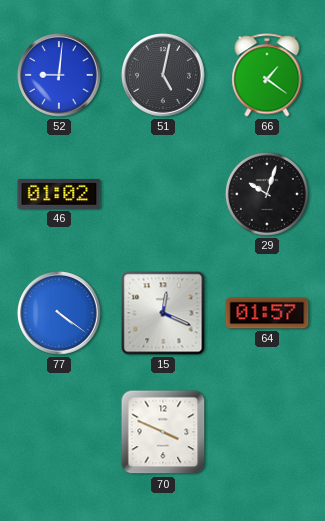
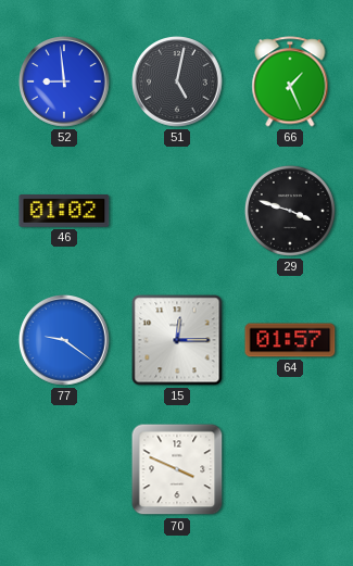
52: 9:01 -> 8:59
66: 1:21 -> 1:26
29: 10:03 -> 3:48
77: 4:21 -> 9:21
15: 12:19 -> 12:15
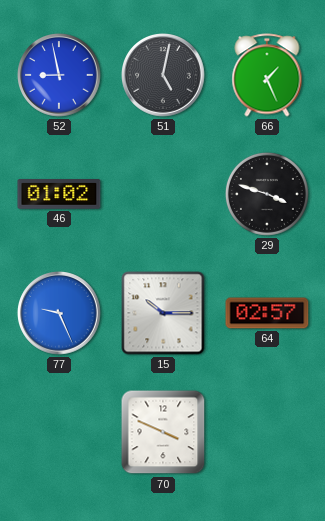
52: 8:59 -> 8:58
77: 9:21 -> 9:26
15: 12:15 -> 10:15
64: 01:57 -> 02:57
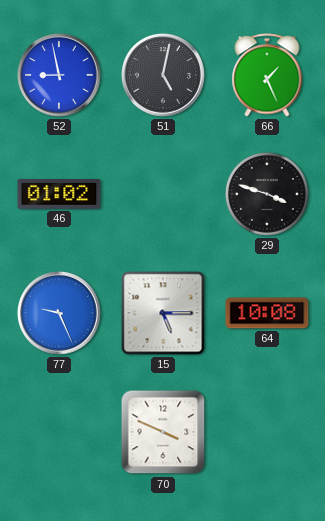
15: 10:15 -> 5:15
64: 02:57 -> 10:08
